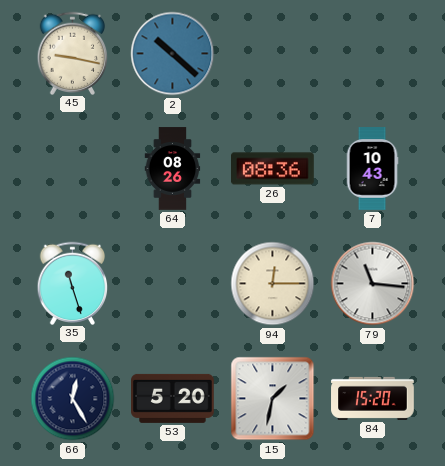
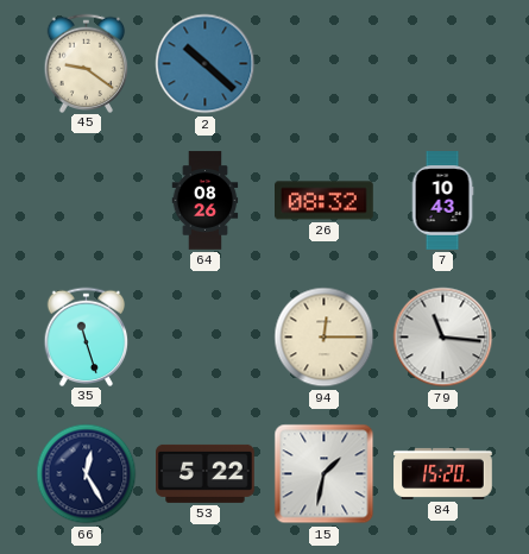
45: 9:17 -> 9:21
26: 08:36 -> 08:32
53: 5:20 -> 5:22
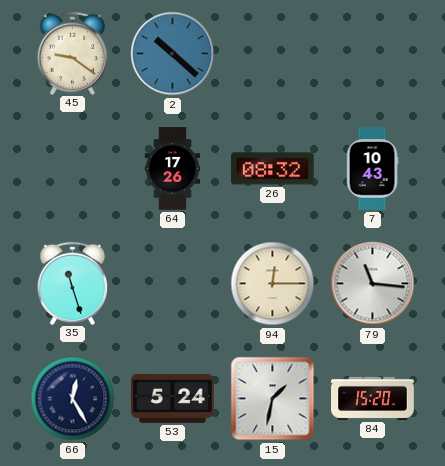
64: 08:26 -> 17:26
53: 5:22 -> 5:24
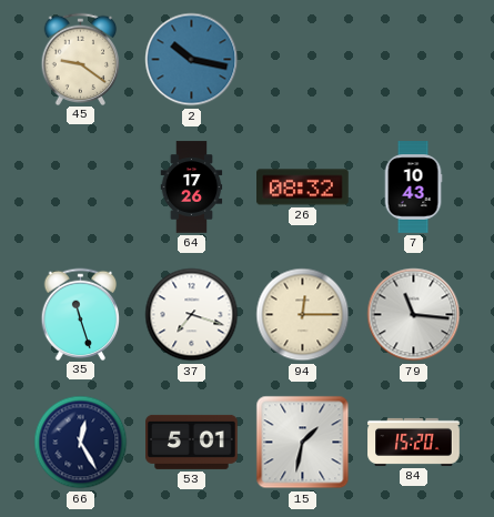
2: 10:22 -> 10:17
37: none -> 7:18
53: 5:24 -> 5:01
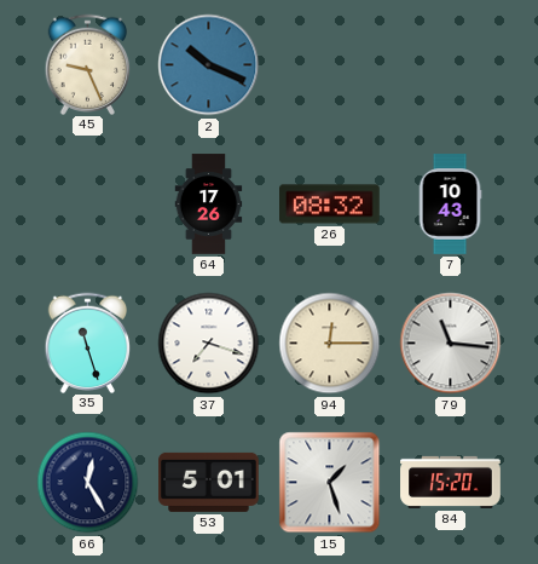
45: 9:21 -> 9:26
2: 10:17 -> 10:19
15: 1:32 -> 1:27
